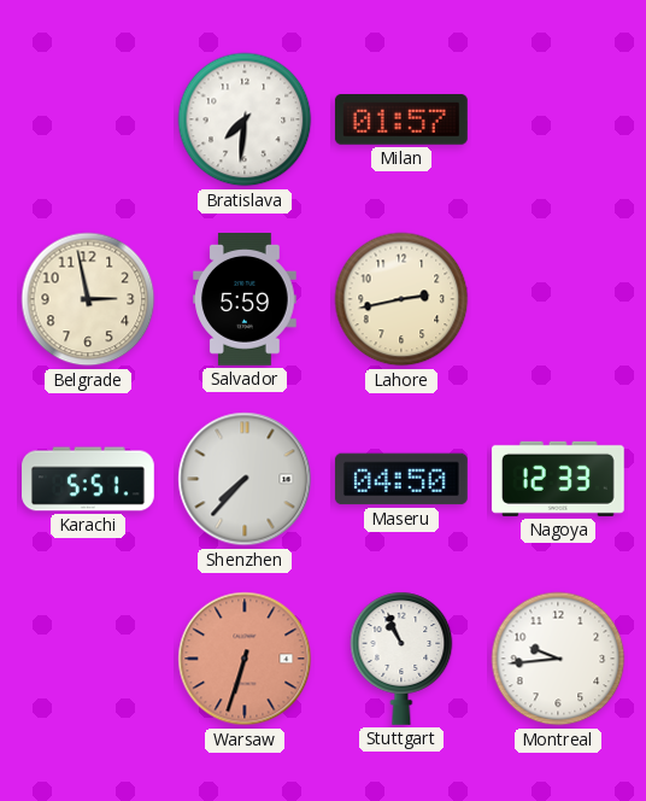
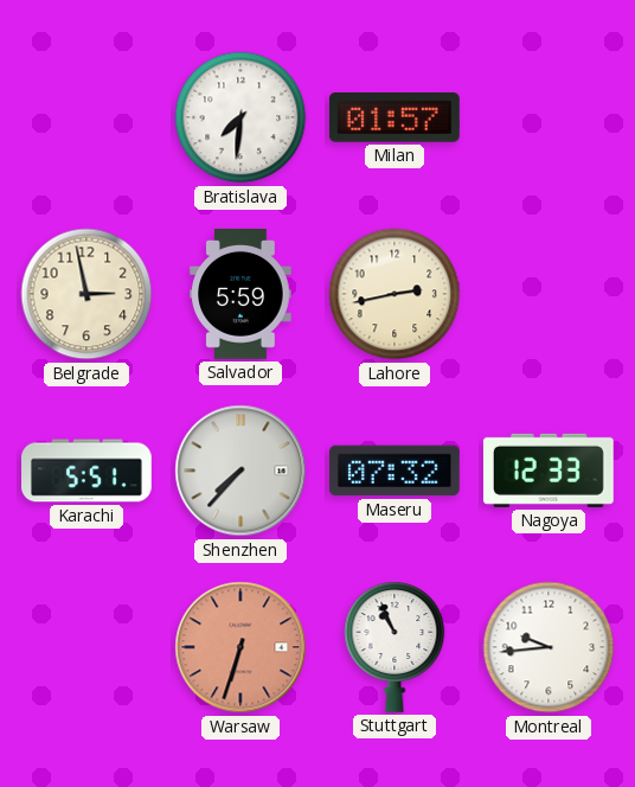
Maseru: 04:50 -> 07:32
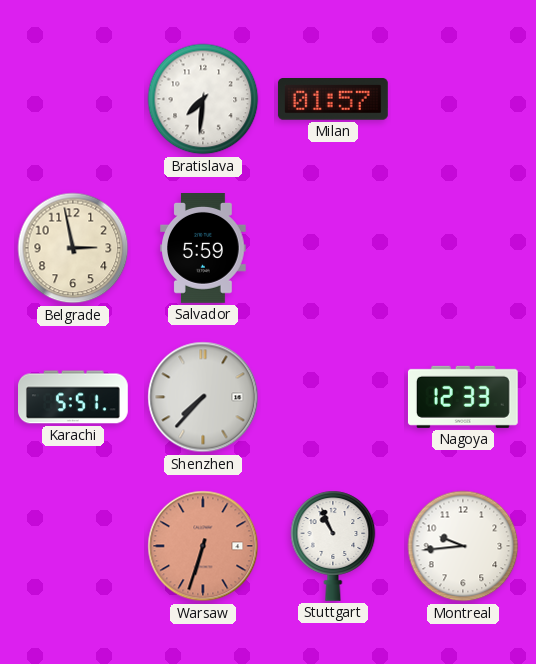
Lahore: 2:43 -> none
Maseru: 07:32 -> none
